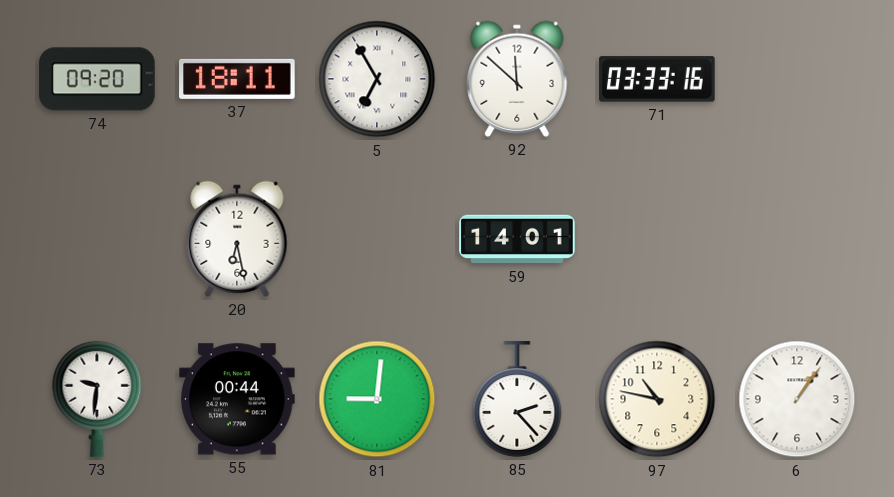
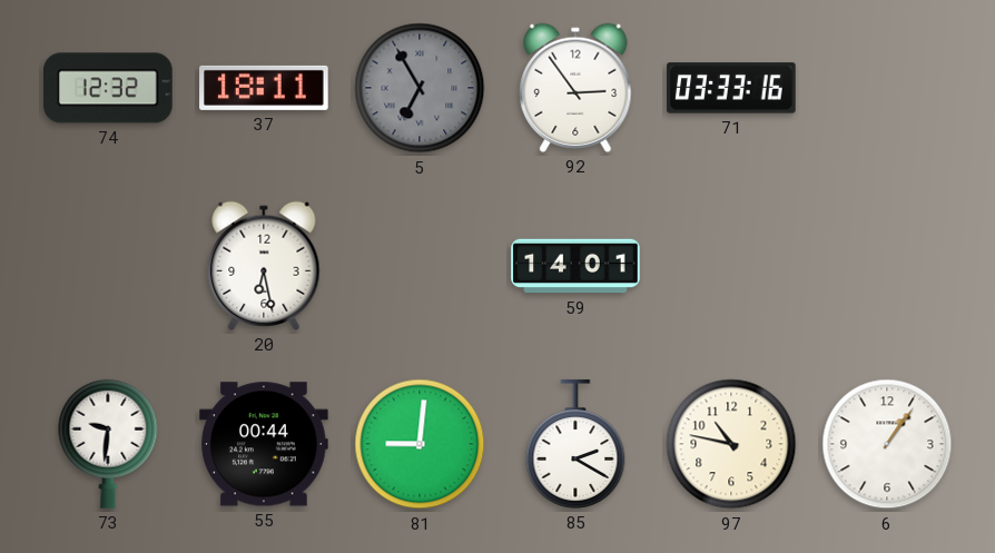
74: 09:20 -> 12:32
5 dial: white -> grey
92: 11:52 -> 2:54
85: 2:23 -> 2:20
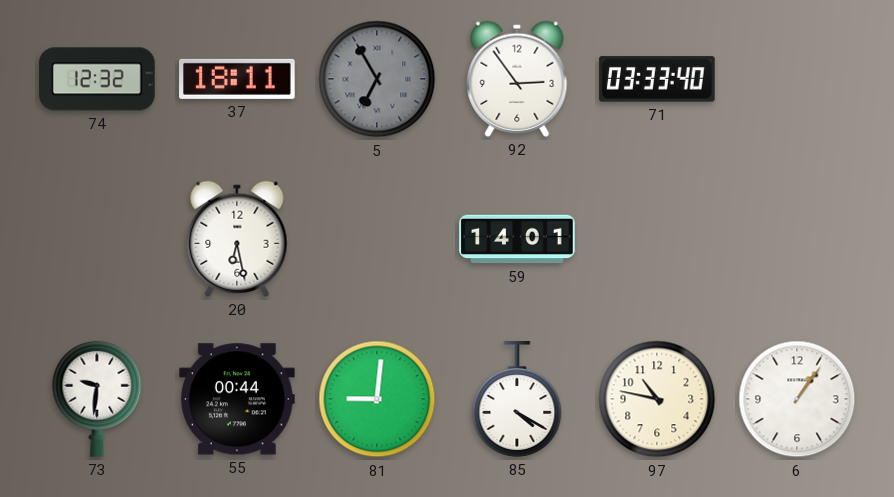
71: 03:33:16 -> 03:33:40
85: 2:20 -> 4:20
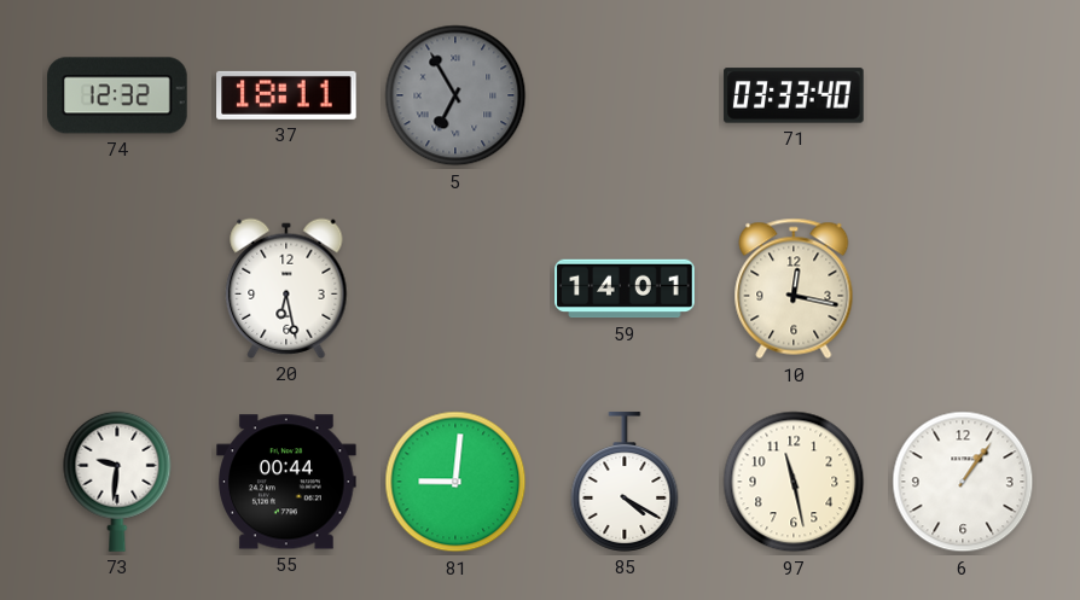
92: 2:54 -> none
10: none -> 12:17
97: 10:47 -> 11:28
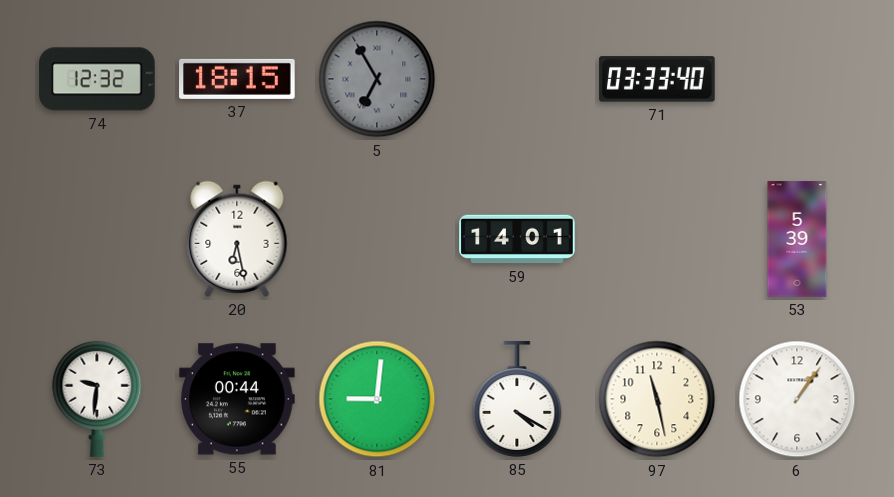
37: 18:11 -> 18:15
10: 12:17 -> none
53: none -> 5:39
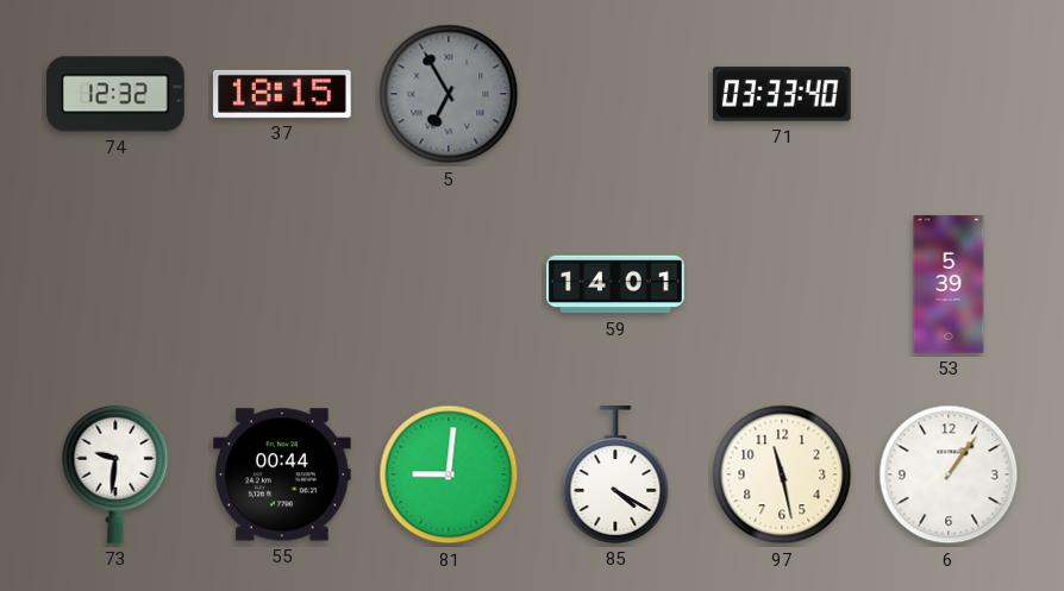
20: 6:28 -> none
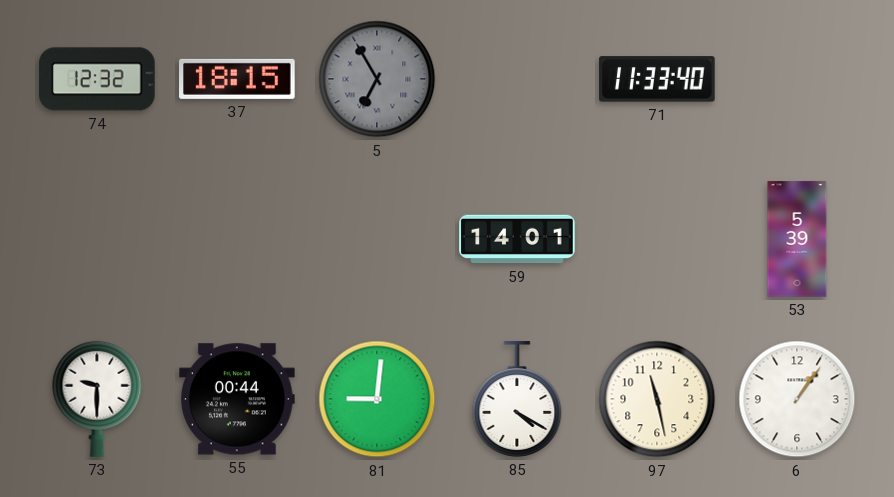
71: 03:33 -> 11:33
73: 9:31 -> 9:30
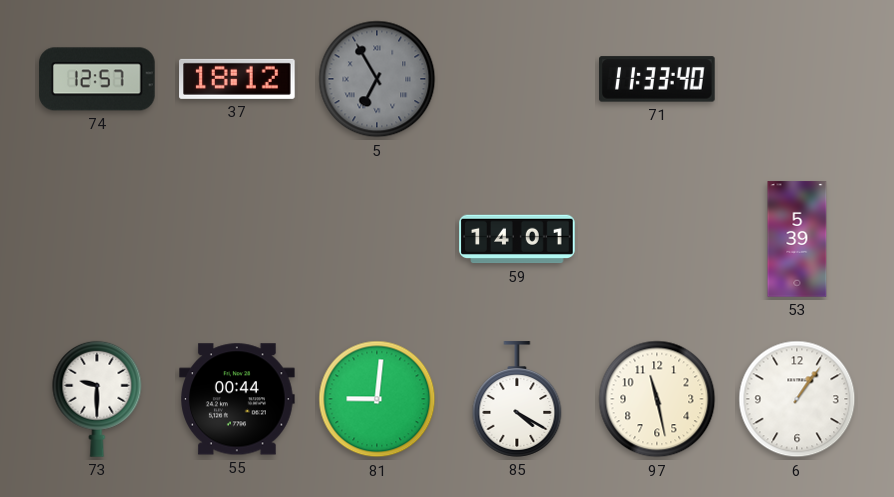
74: 12:32 -> 12:57
37: 18:15 -> 18:12
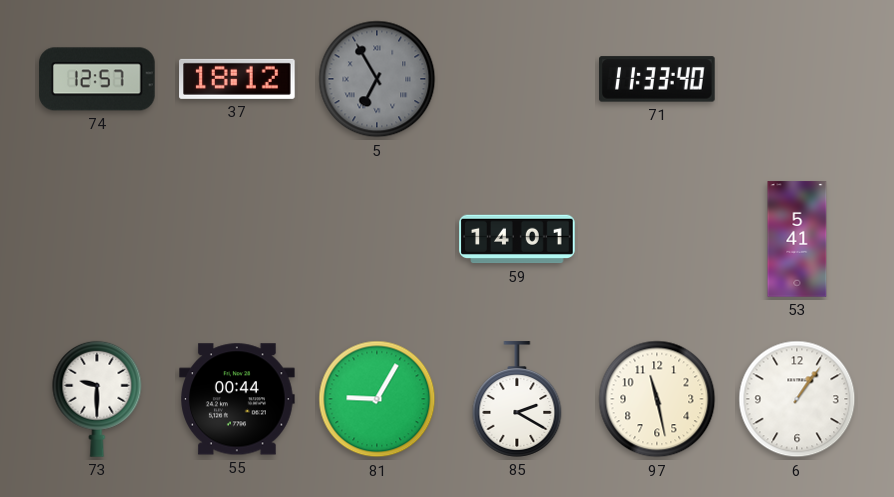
53: 5:39 -> 5:41
81: 9:01 -> 9:05
85: 4:20 -> 2:20
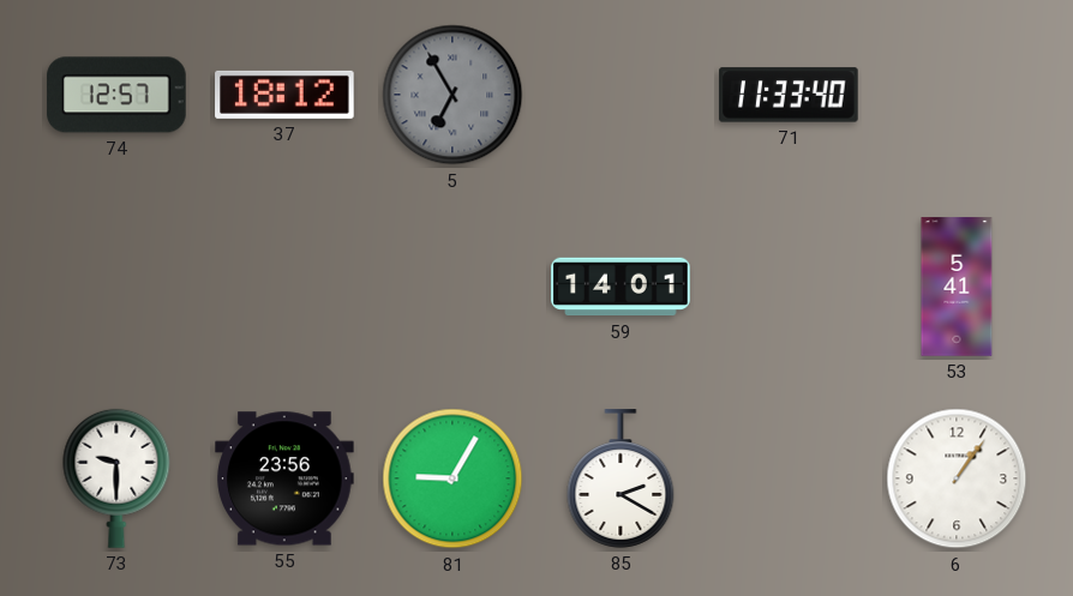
55: 00:44 -> 23:56
97: 11:28 -> none
